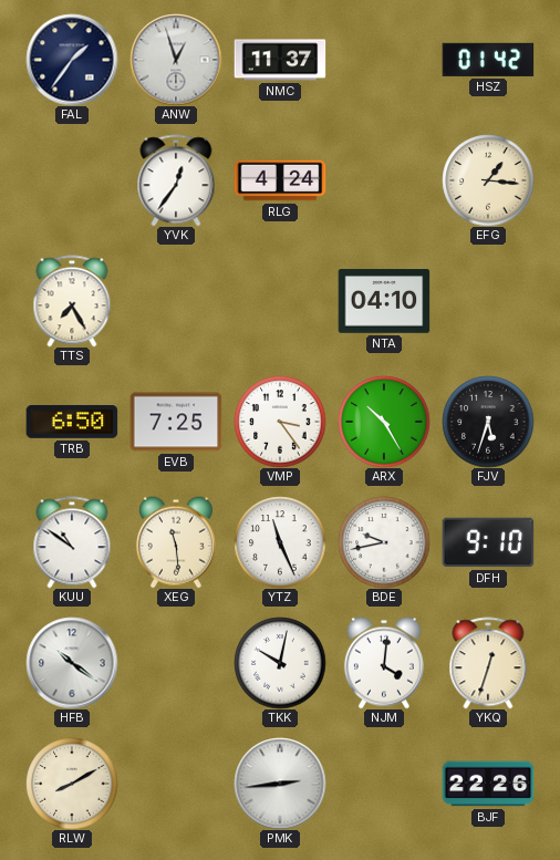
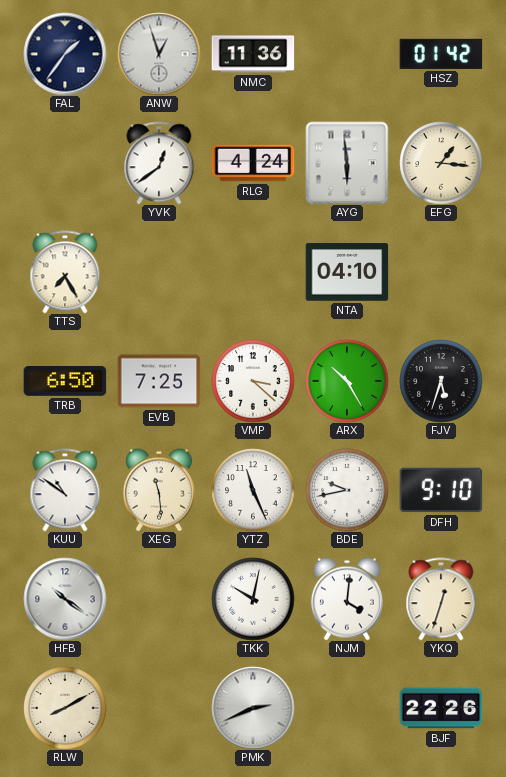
NMC: 11:37 -> 11:36
YVK: 12:36 -> 12:39
AYG: none -> 5:59
VMP: 3:24 -> 3:22
PMK: 2:44 -> 2:41
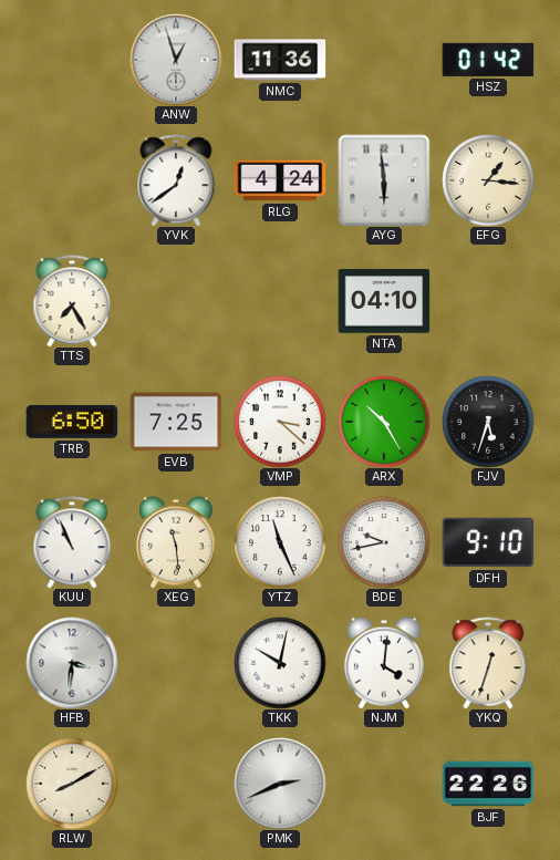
FAL: 1:36 -> none
KUU: 10:51 -> 10:56
HFB: 10:21 -> 3:31
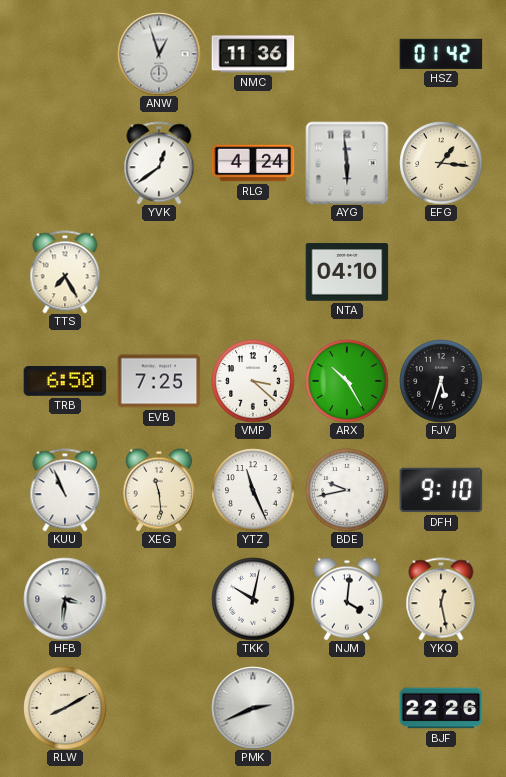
YKQ: 12:33 -> 12:28
